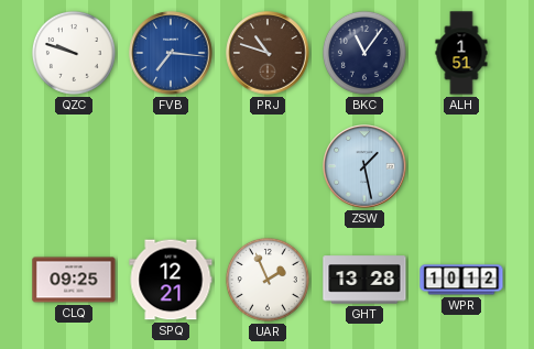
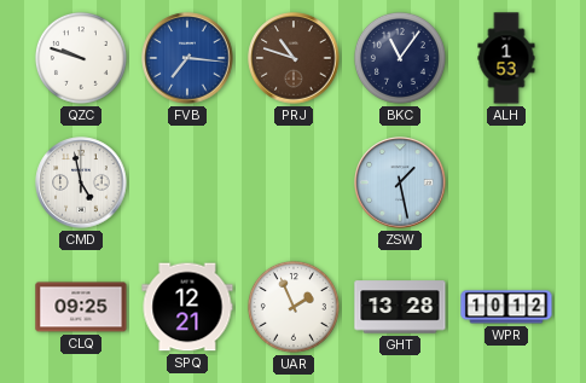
ALH: 1:51 -> 1:53
CMD: none -> 4:58
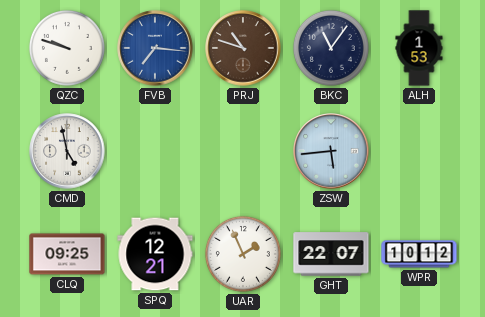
ZSW: 1:28 -> 5:44
GHT: 13:28 -> 22:07
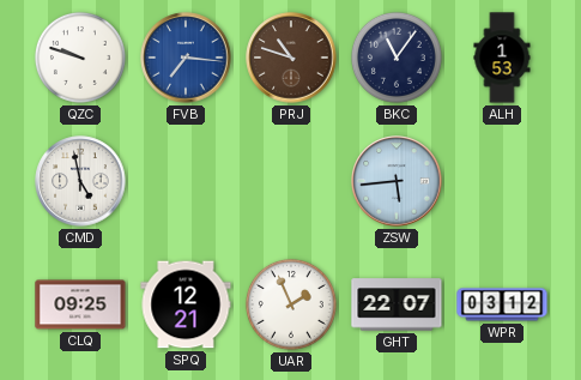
WPR: 10:12 -> 03:12
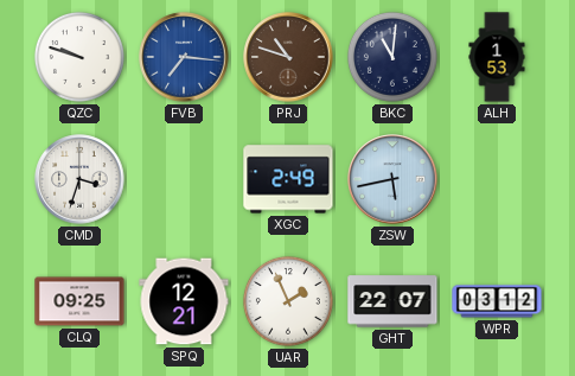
BKC: 11:06 -> 11:01
CMD: 4:58 -> 3:33
XGC: none -> 2:49
ZSW: 5:44 -> 5:43
